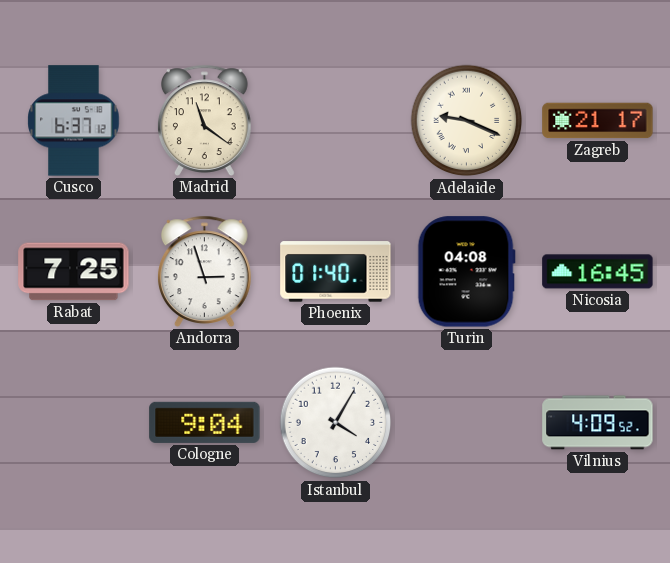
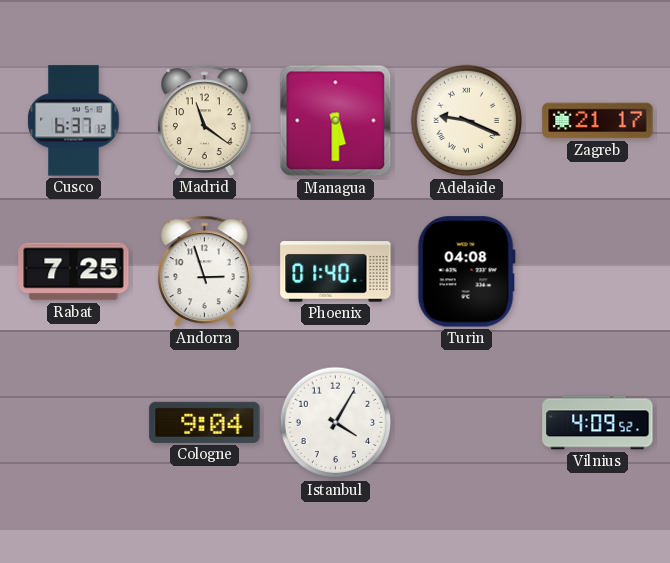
Managua: none -> 5:30
Nicosia: 16:45 -> none
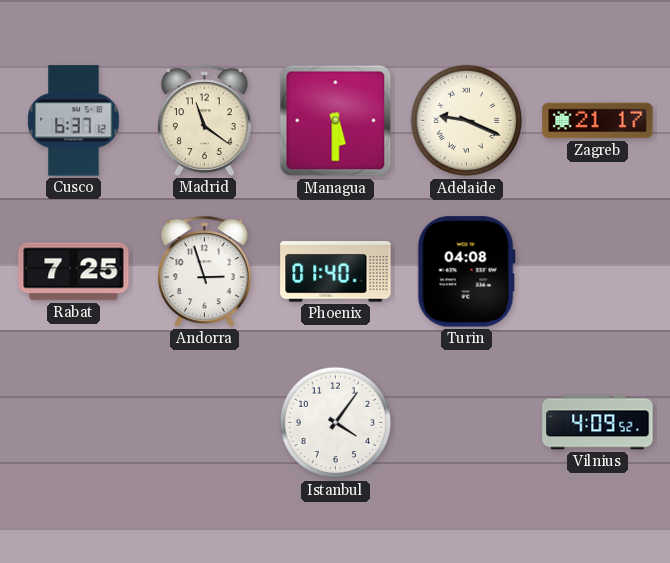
Cologne: 9:04 -> none
Istanbul: 4:05 -> 4:06
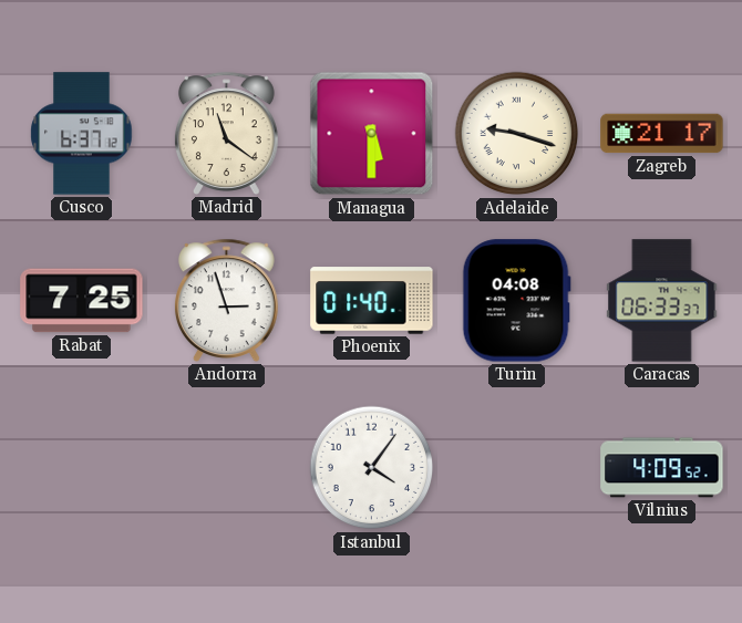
Adelaide: 9:19 -> 9:18
Caracas: none -> 06:33
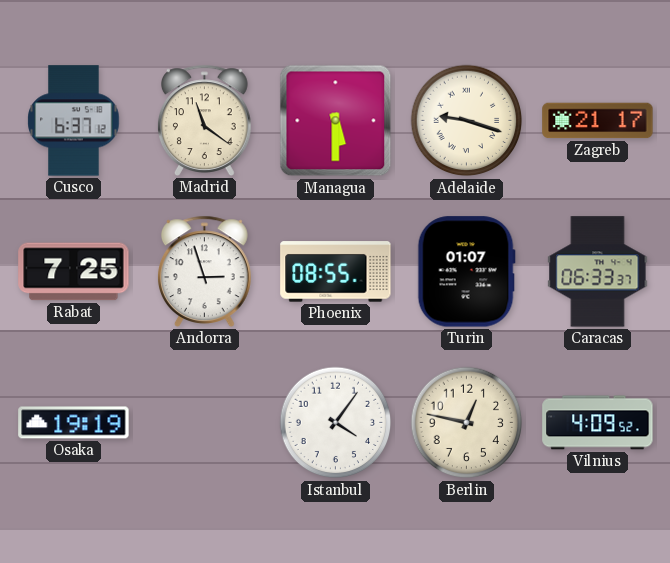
Phoenix: 01:40 -> 08:55
Turin: 04:08 -> 01:07
Osaka: none -> 19:19
Berlin: none -> 12:47
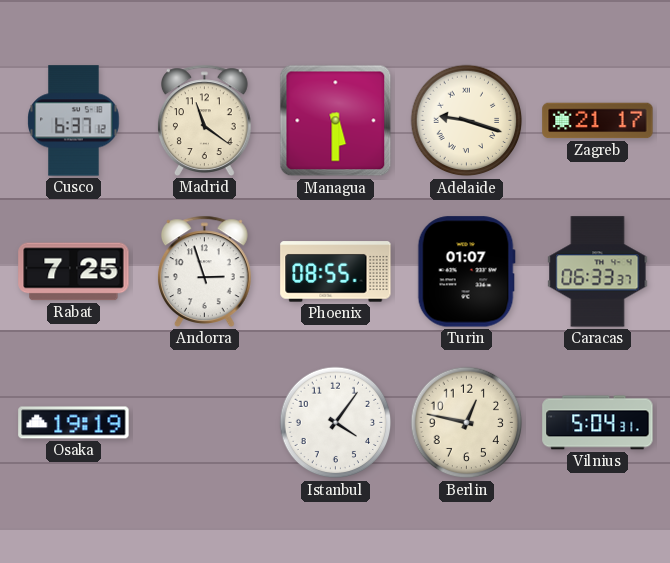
Vilnius: 4:09 -> 5:04
